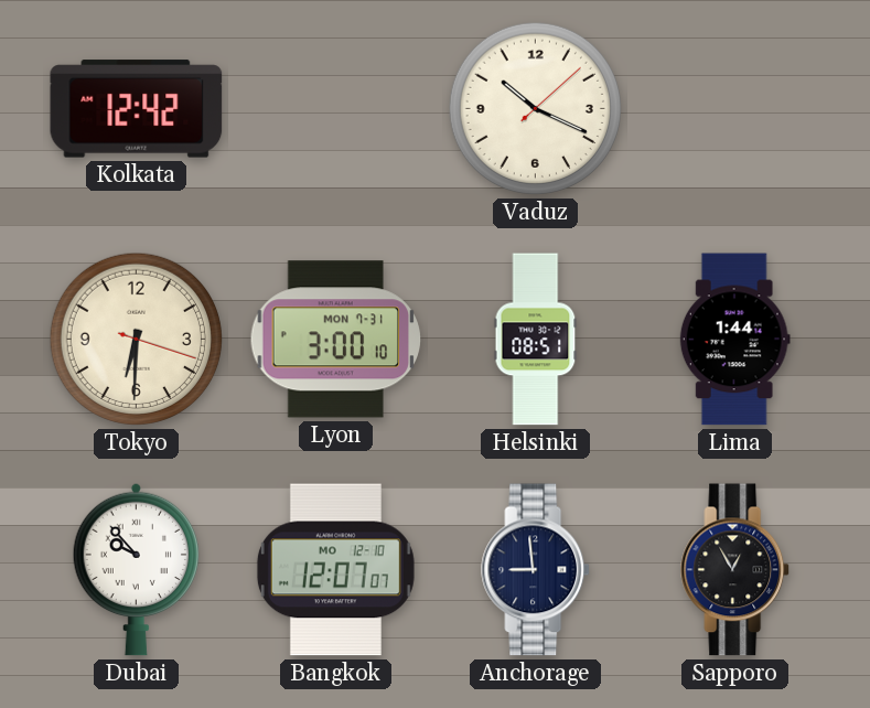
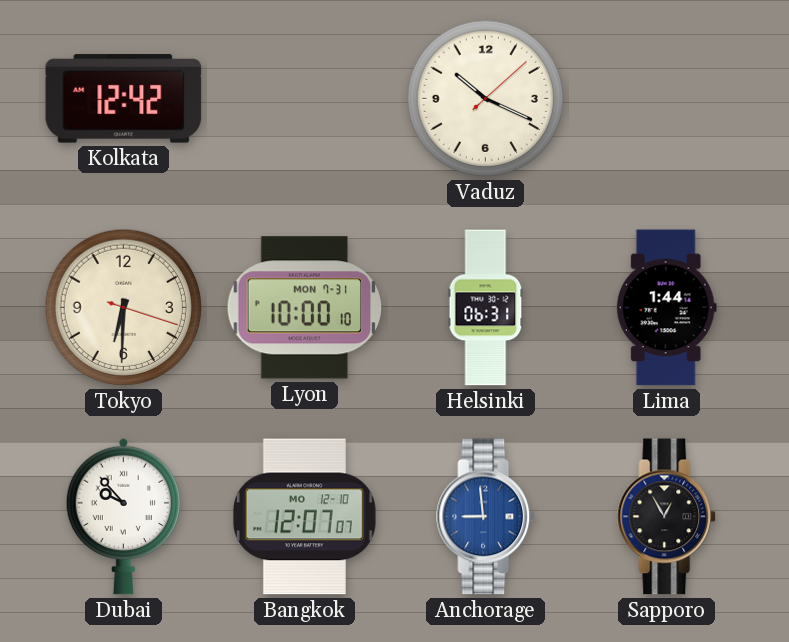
Lyon: 3:00 -> 10:00
Helsinki: 08:51 -> 06:31
Anchorage dial: navy -> blue
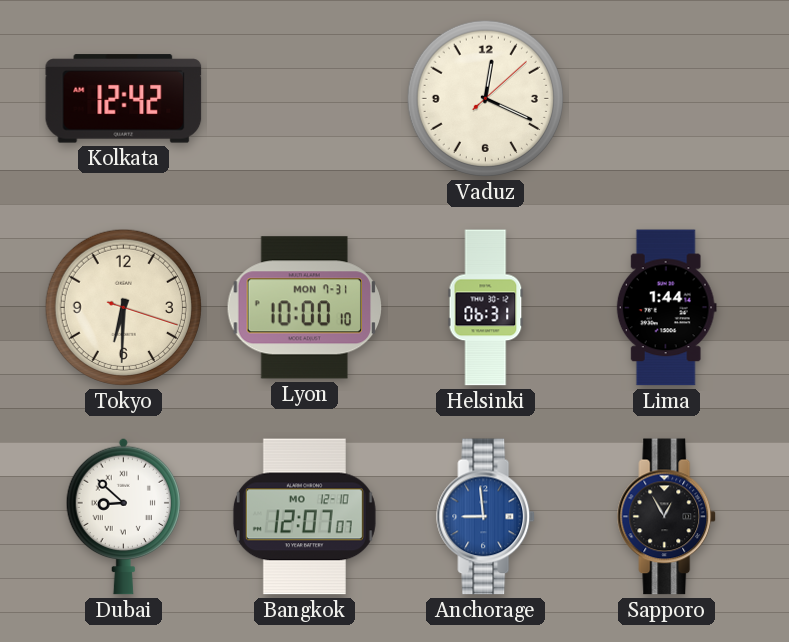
Vaduz: 10:19 -> 12:19
Dubai: 9:53 -> 8:52
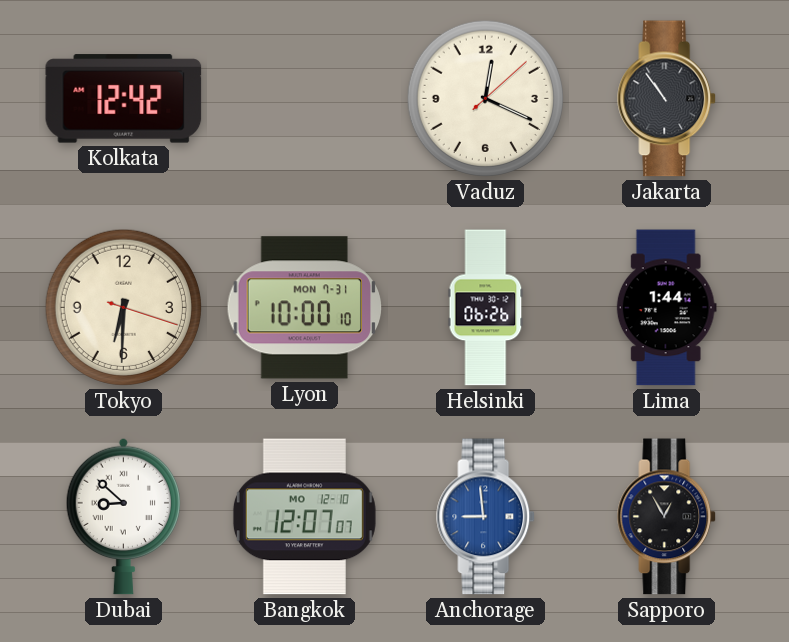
Jakarta: none -> 10:54
Helsinki: 06:31 -> 06:26
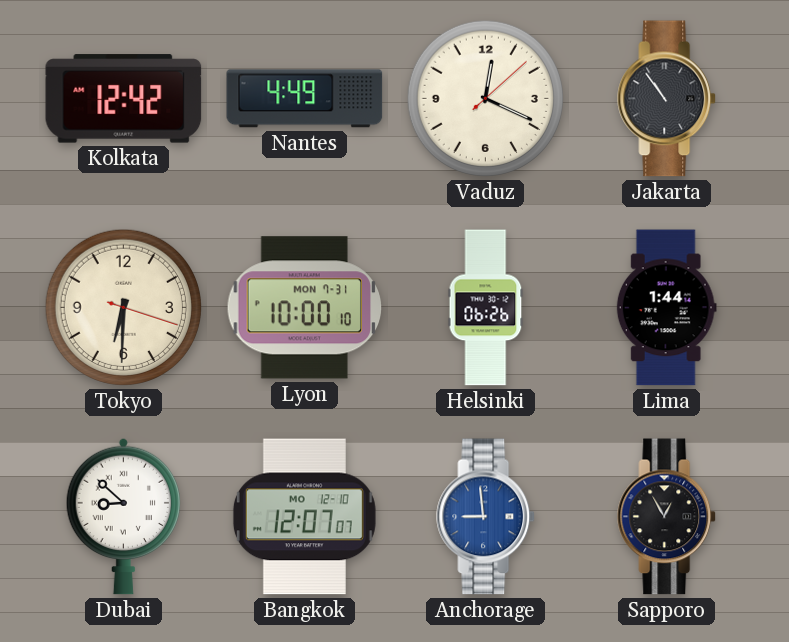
Nantes: none -> 4:49
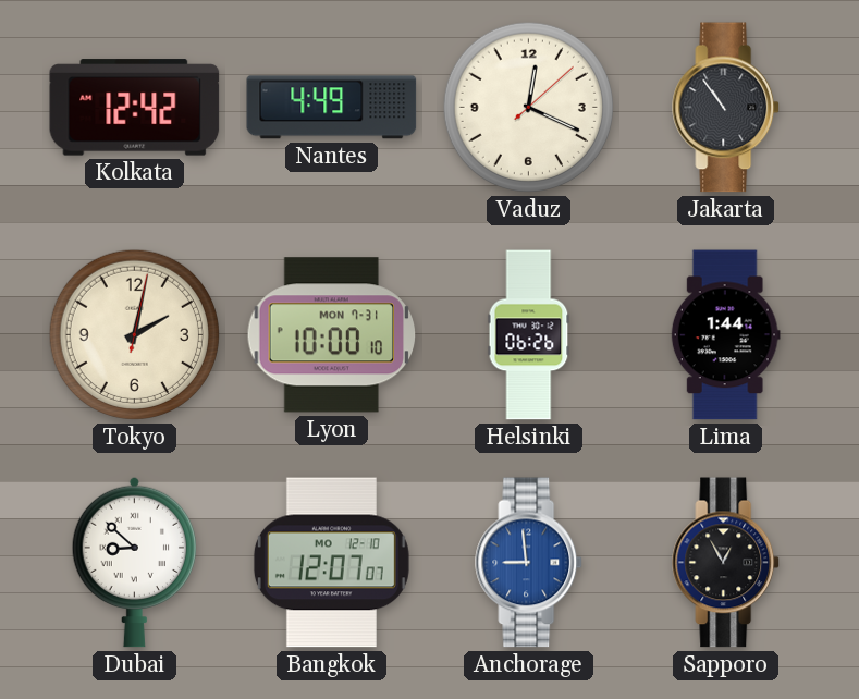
Tokyo: 6:30 -> 2:02
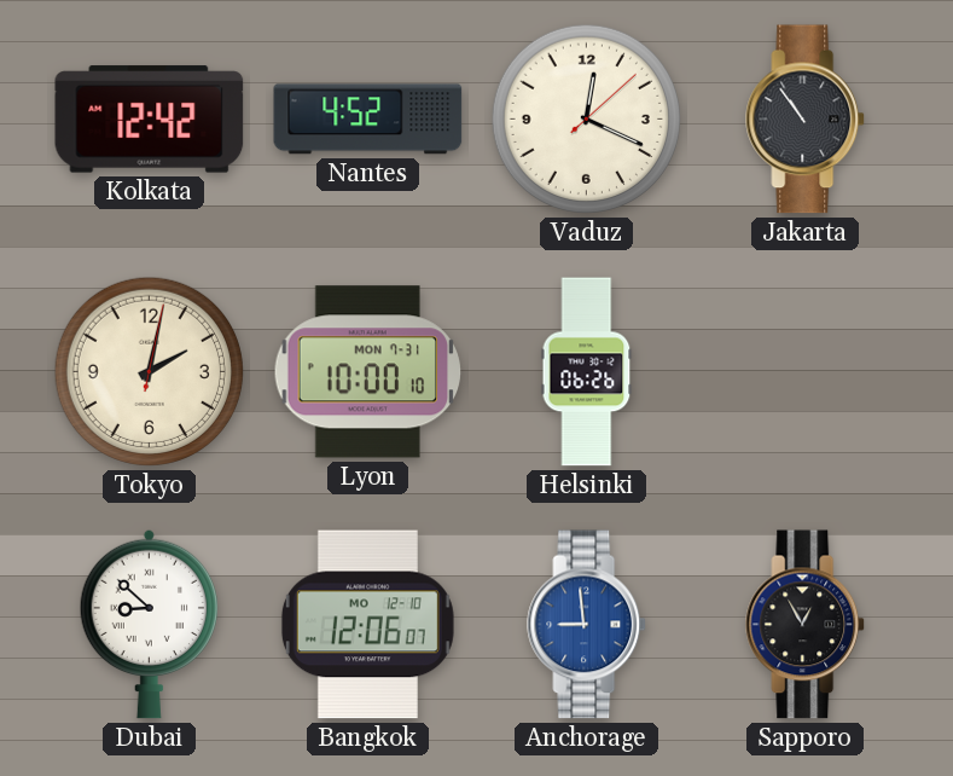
Nantes: 4:49 -> 4:52
Lima: 1:44 -> none
Bangkok: 12:07 -> 12:06
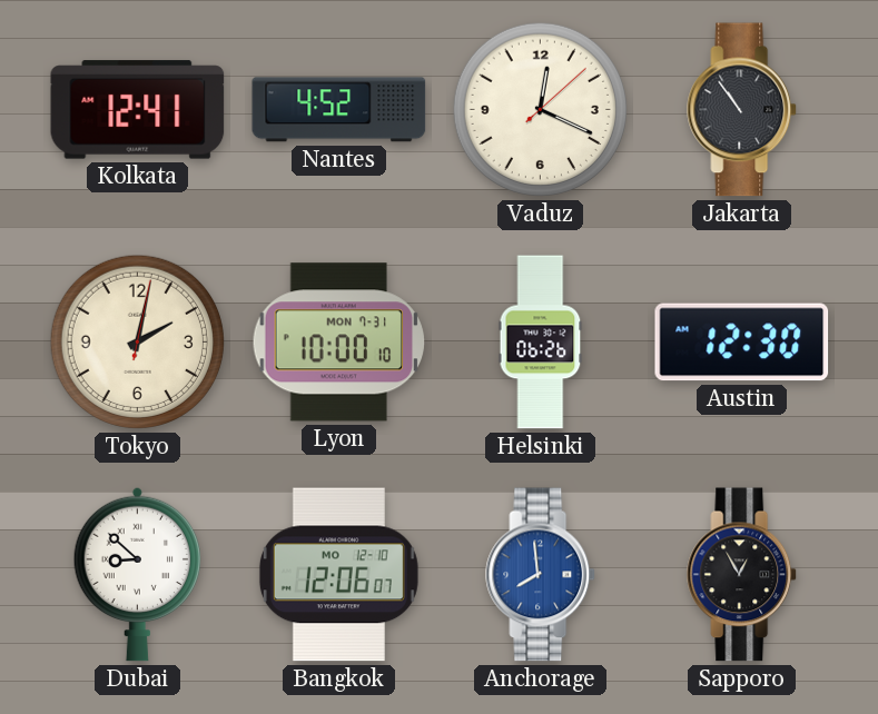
Kolkata: 12:42 -> 12:41
Austin: none -> 12:30
Anchorage: 8:59 -> 7:59
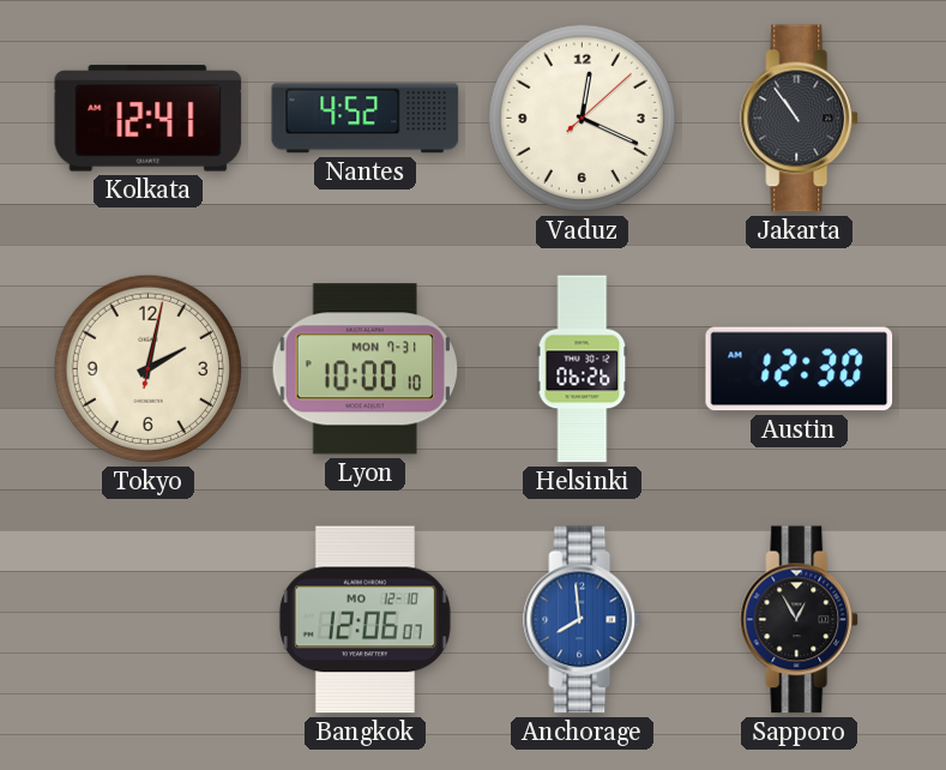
Dubai: 8:52 -> none
